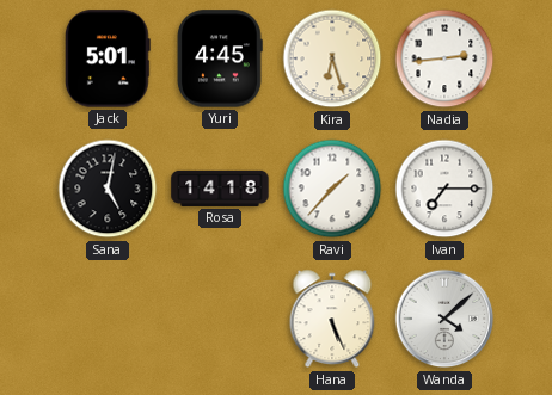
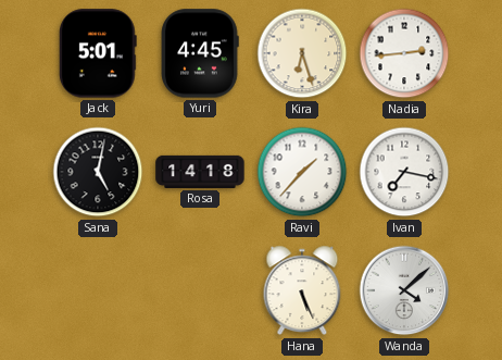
Ivan: 7:15 -> 7:17
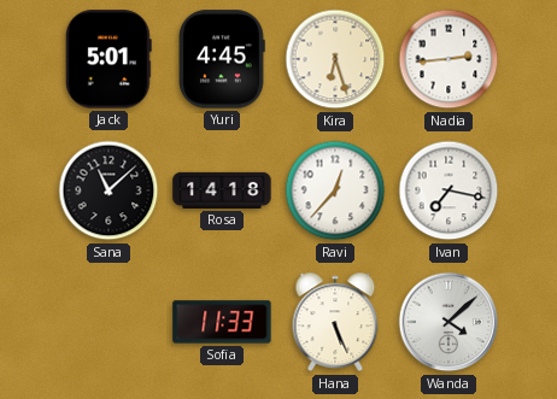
Sana: 5:02 -> 11:08
Ravi: 1:37 -> 12:37
Sofia: none -> 11:33
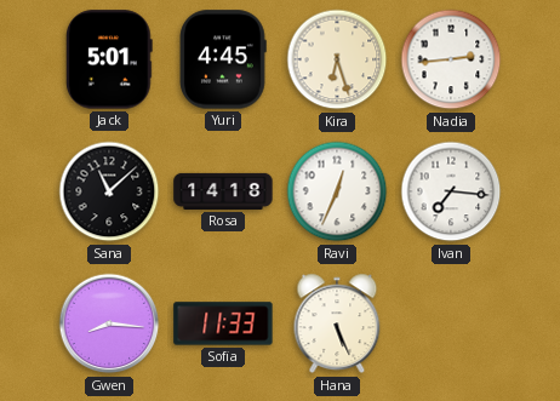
Ravi: 12:37 -> 12:34
Ivan: 7:17 -> 7:16
Gwen: none -> 8:16
Wanda: 4:08 -> none
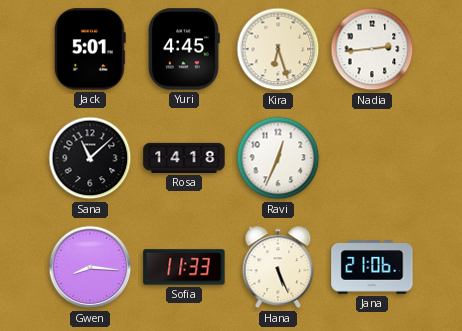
Ivan: 7:16 -> none
Jana: none -> 21:06
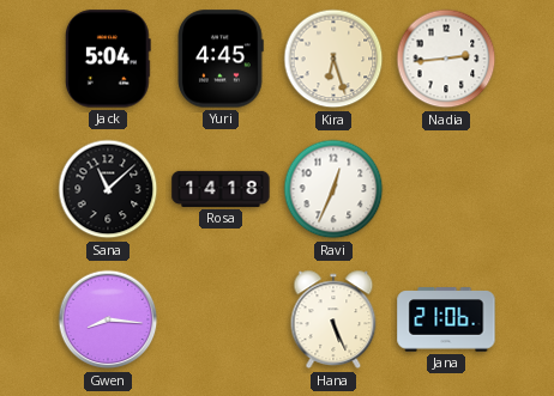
Jack: 5:01 -> 5:04
Sofia: 11:33 -> none
